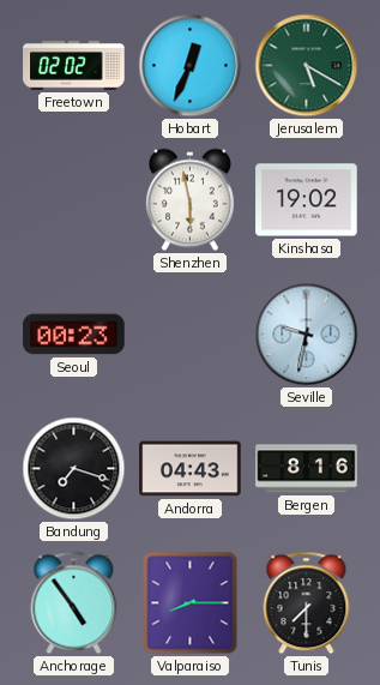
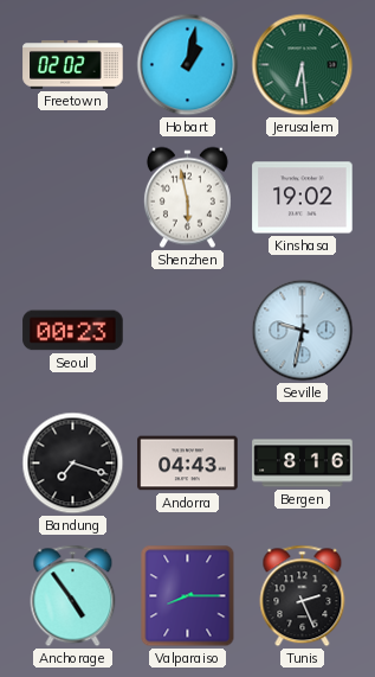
Hobart: 12:34 -> 1:02
Jerusalem: 5:20 -> 6:29
Tunis: 7:30 -> 2:26
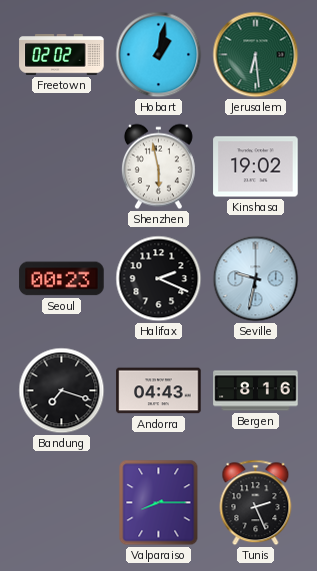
Halifax: none -> 2:19
Anchorage: 4:54 -> none
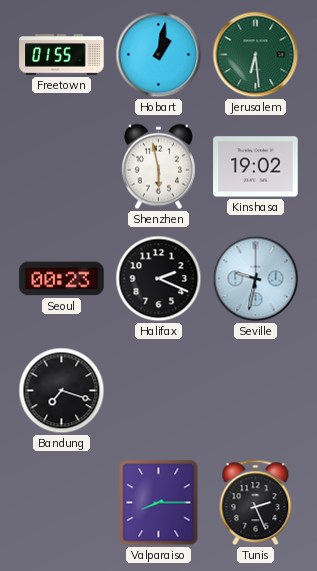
Freetown: 02:02 -> 01:55
Andorra: 04:43 -> none
Bergen: 8:16 -> none
